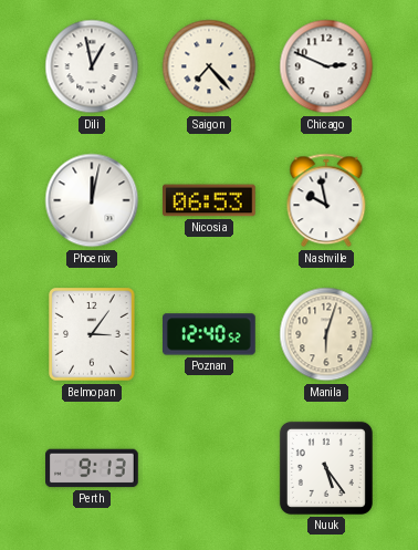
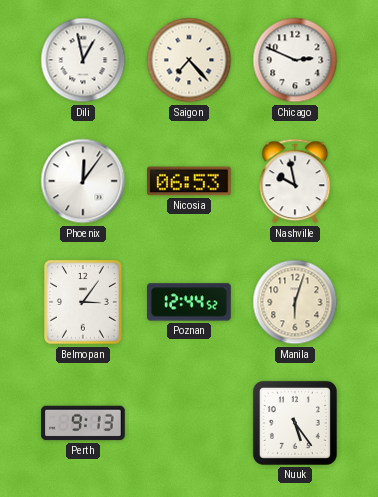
Phoenix: 12:02 -> 12:06
Poznan: 12:40 -> 12:44
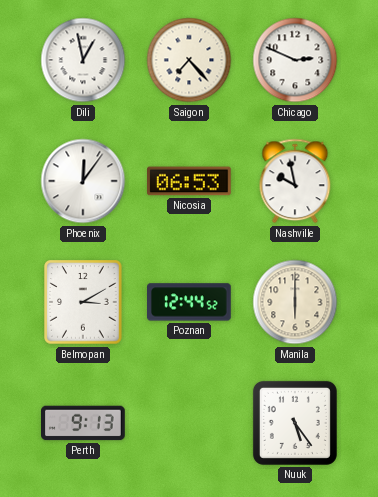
Belmopan: 3:06 -> 3:10
Manila: 6:03 -> 6:00
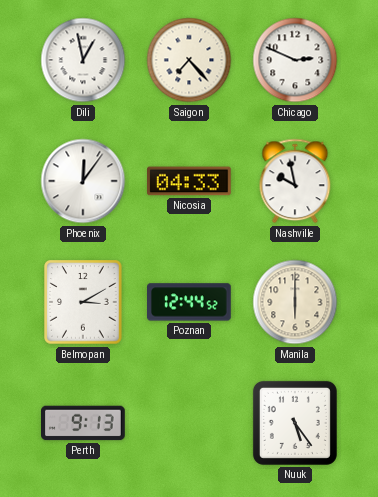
Nicosia: 06:53 -> 04:33
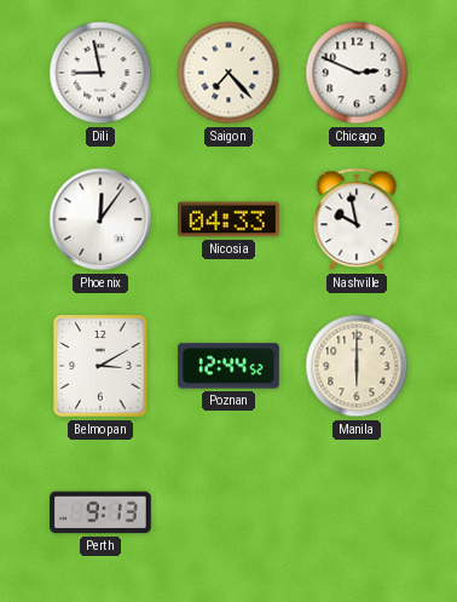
Dili: 12:58 -> 8:58
Nuuk: 5:24 -> none
